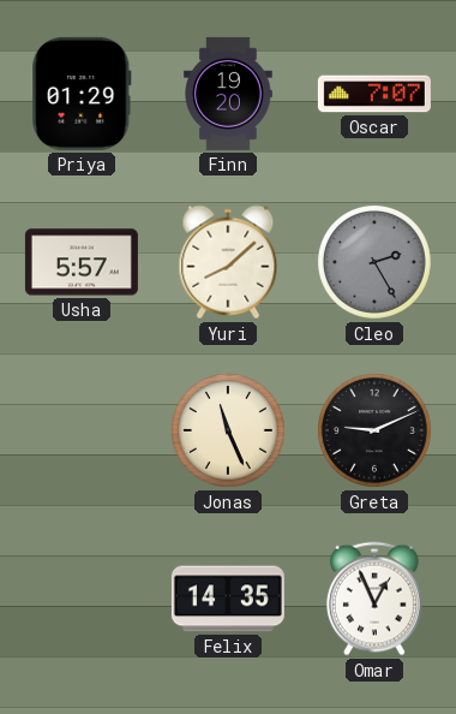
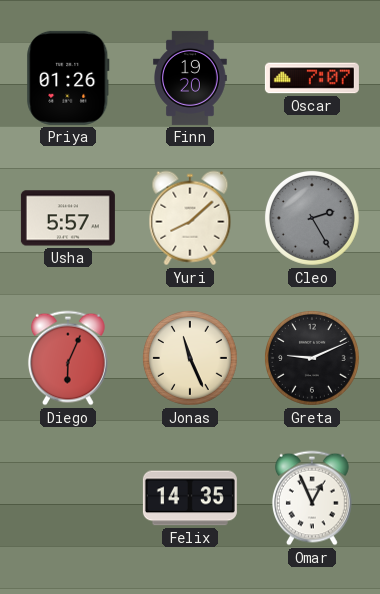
Priya: 01:29 -> 01:26
Diego: none -> 6:04
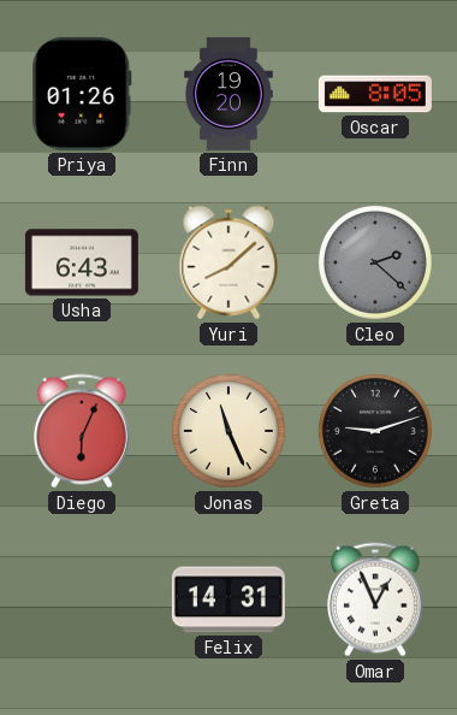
Oscar: 7:07 -> 8:05
Usha: 5:57 -> 6:43
Cleo: 2:25 -> 2:22
Greta: 9:11 -> 9:12
Felix: 14:35 -> 14:31
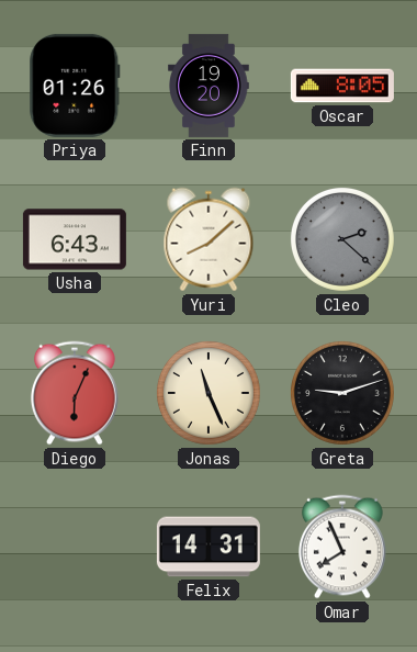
Omar: 12:56 -> 7:56
